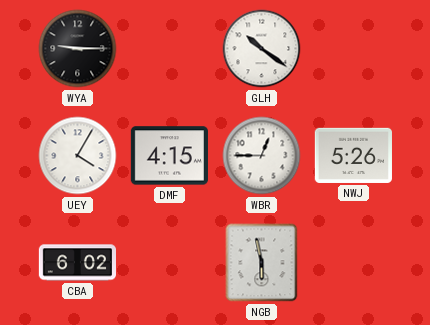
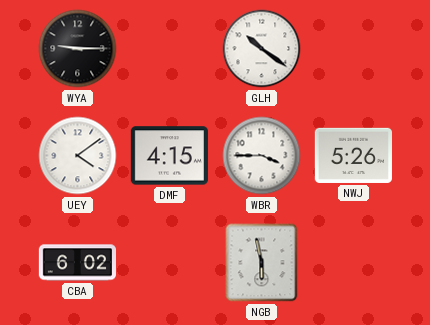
UEY: 4:05 -> 4:09
WBR: 12:45 -> 3:45
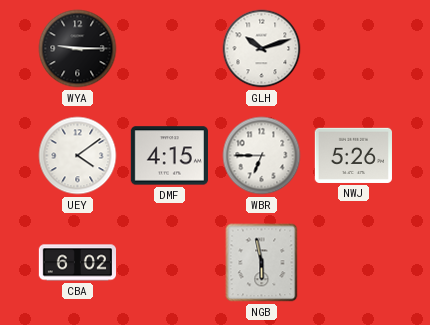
GLH: 10:21 -> 10:12
WBR: 3:45 -> 6:45
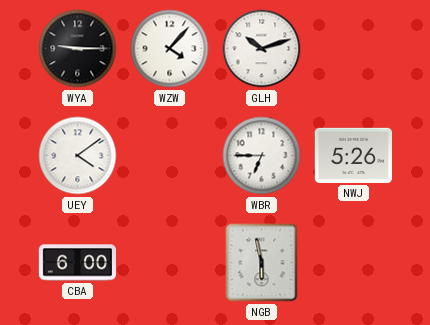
WZW: none -> 4:07
DMF: 4:15 -> none
CBA: 6:02 -> 6:00
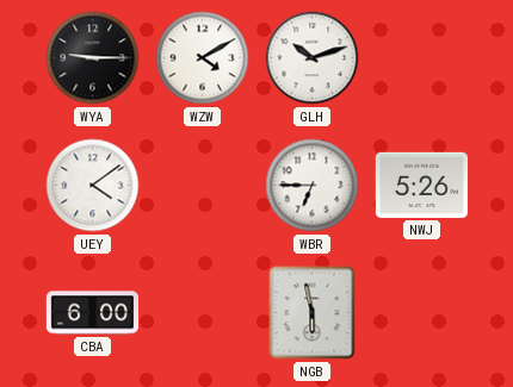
WZW: 4:07 -> 4:10
